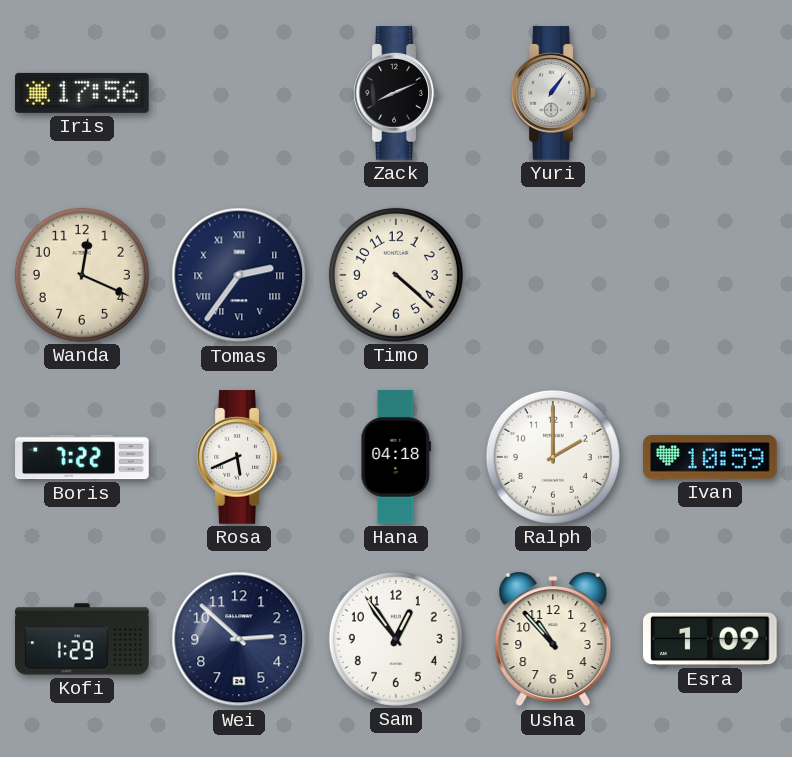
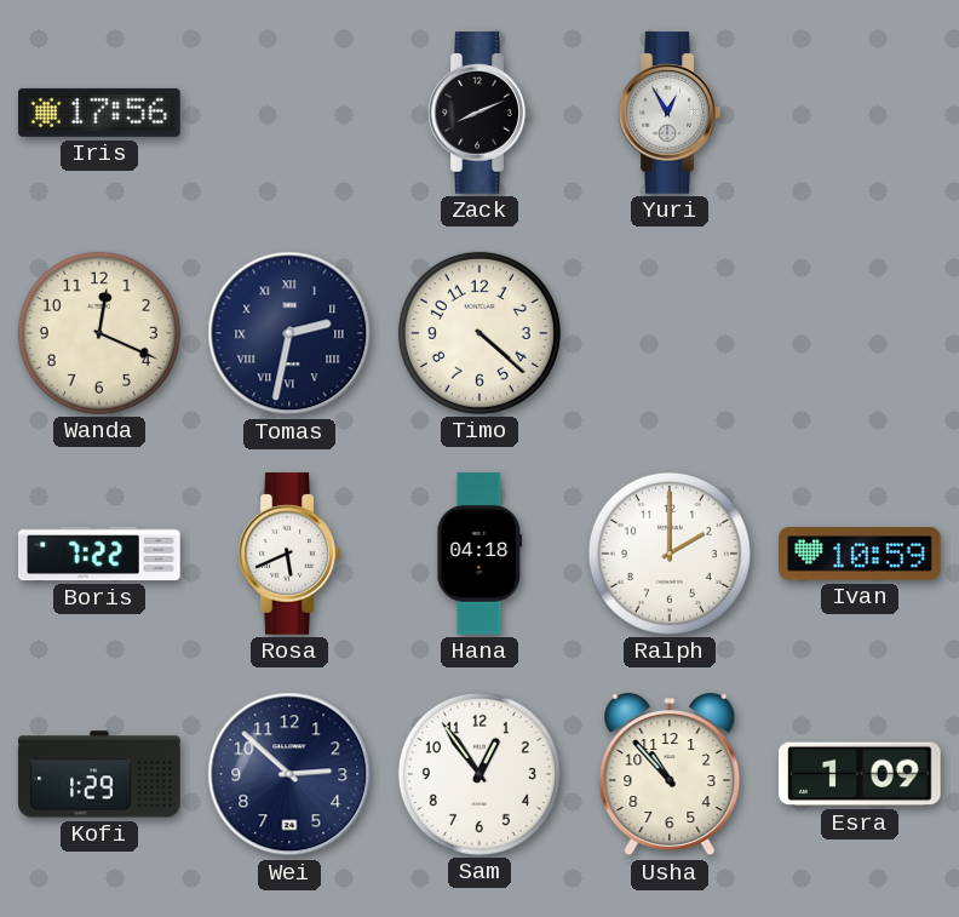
Yuri: 1:06 -> 12:55
Tomas: 2:36 -> 2:32
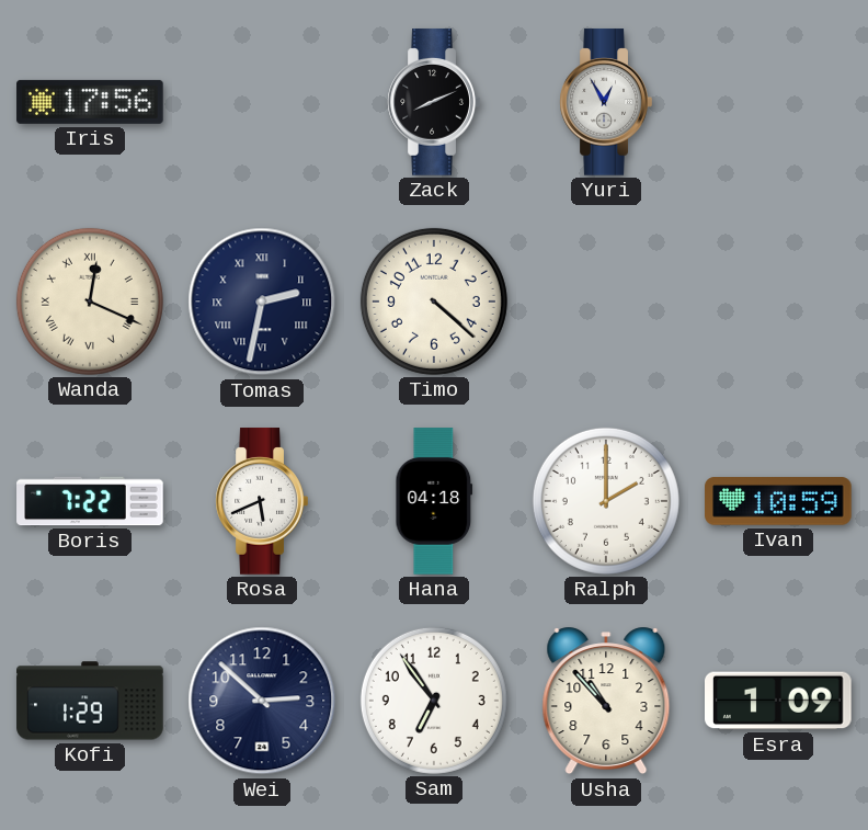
Wanda numerals: Arabic -> Roman
Sam: 12:54 -> 6:54
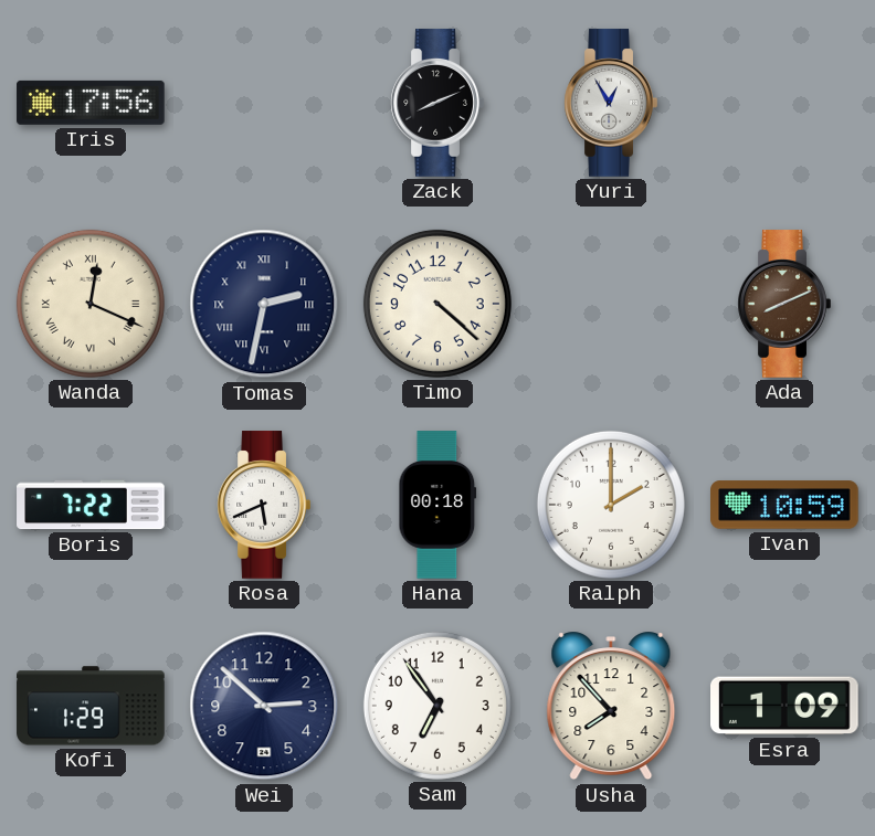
Ada: none -> 8:11
Hana: 04:18 -> 00:18
Usha: 10:53 -> 7:53
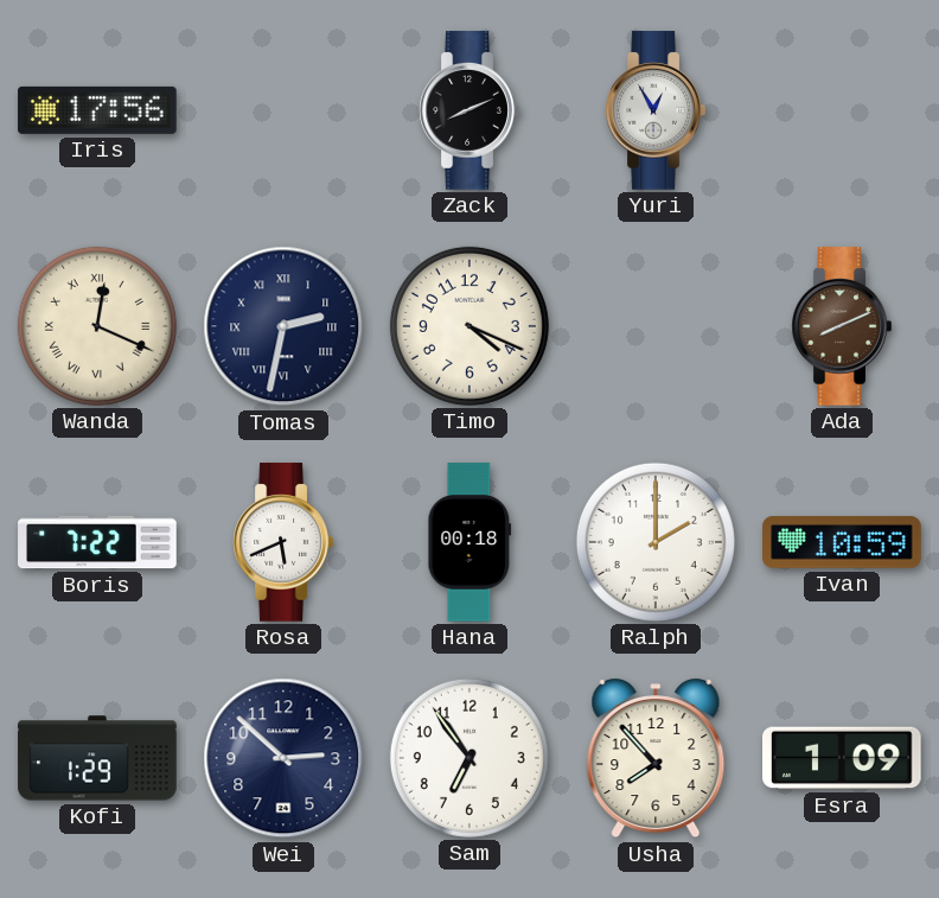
Timo: 4:22 -> 4:19
